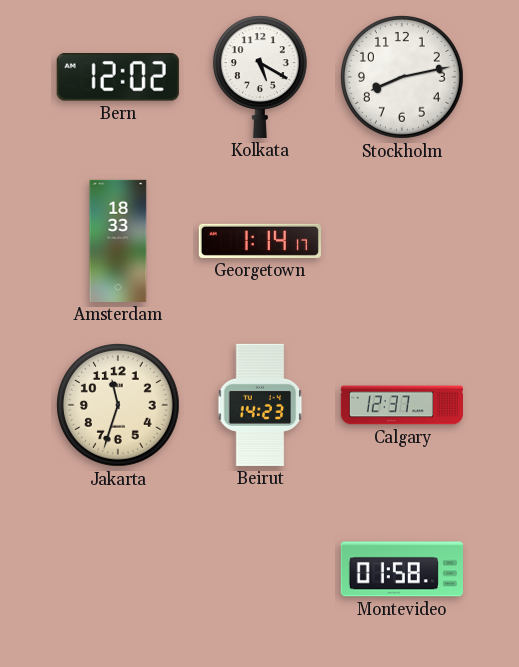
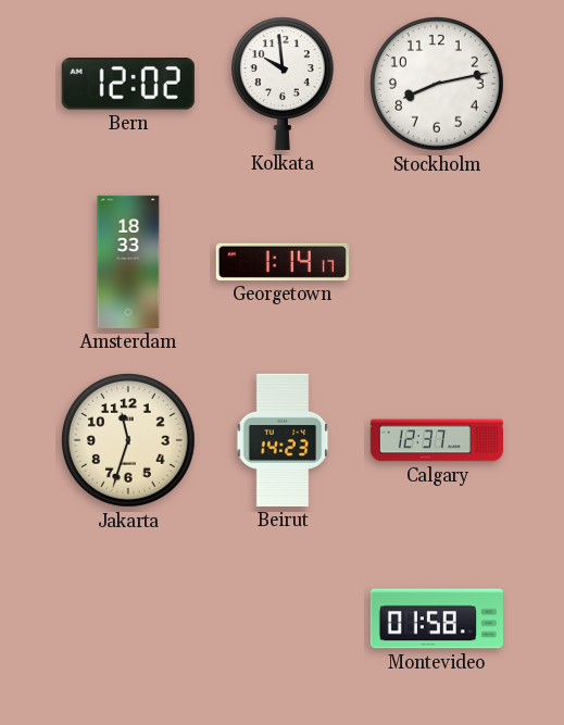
Kolkata: 5:20 -> 9:59
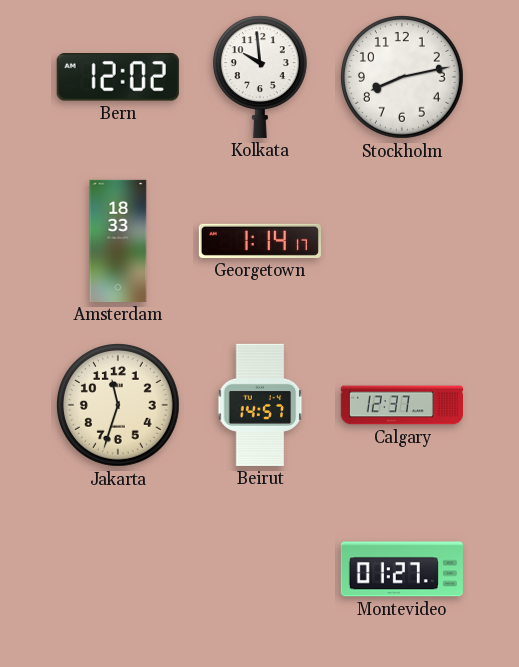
Beirut: 14:23 -> 14:57
Montevideo: 01:58 -> 01:27
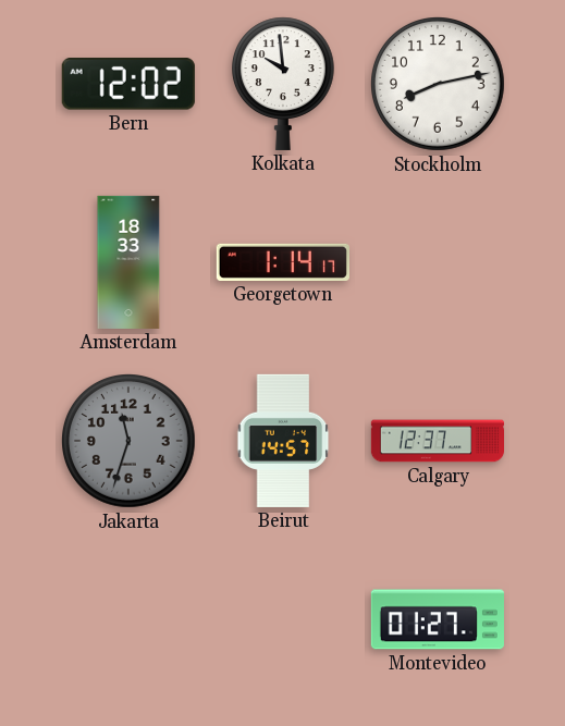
Jakarta dial: cream -> grey
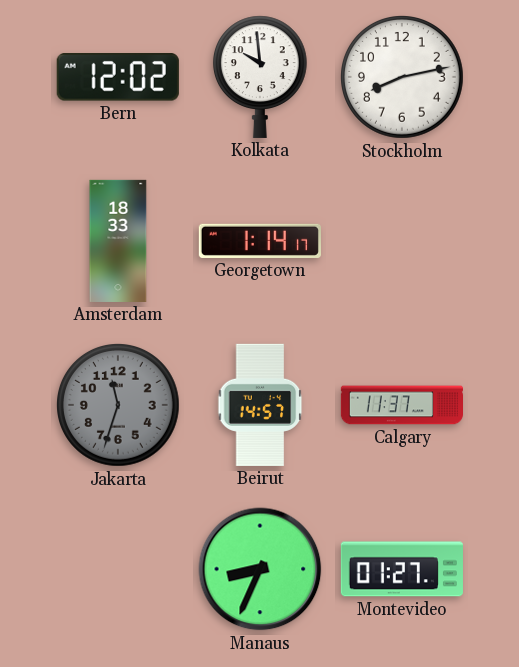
Calgary: 12:37 -> 11:37
Manaus: none -> 8:34
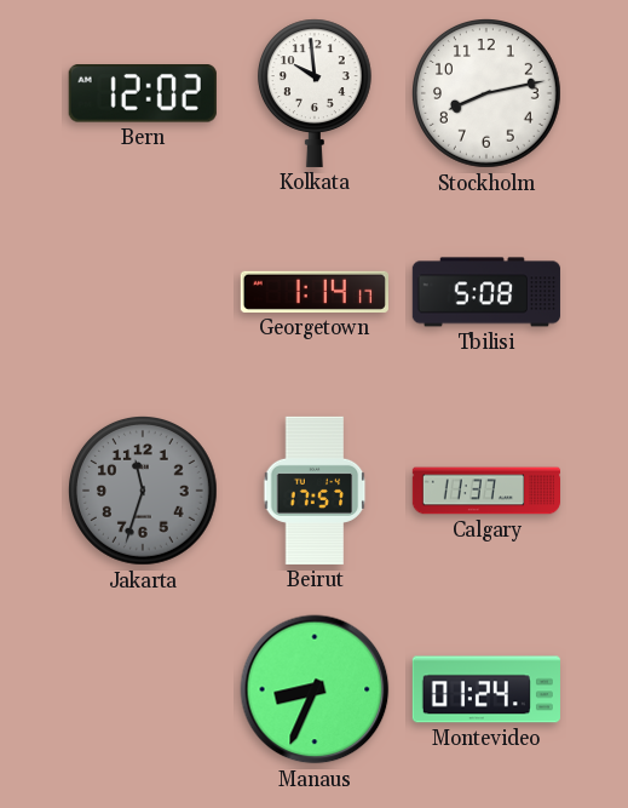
Amsterdam: 18:33 -> none
Tbilisi: none -> 5:08
Beirut: 14:57 -> 17:57
Montevideo: 01:27 -> 01:24
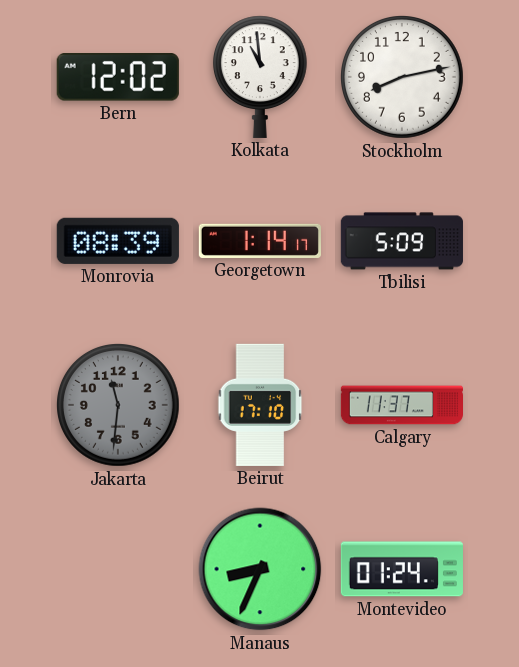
Kolkata: 9:59 -> 10:59
Monrovia: none -> 08:39
Tbilisi: 5:08 -> 5:09
Jakarta: 11:33 -> 11:31
Beirut: 17:57 -> 17:10
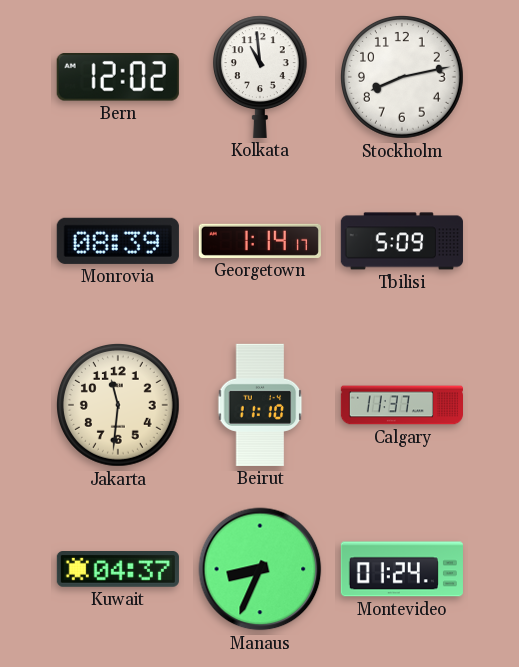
Jakarta dial: grey -> cream
Beirut: 17:10 -> 11:10
Kuwait: none -> 04:37
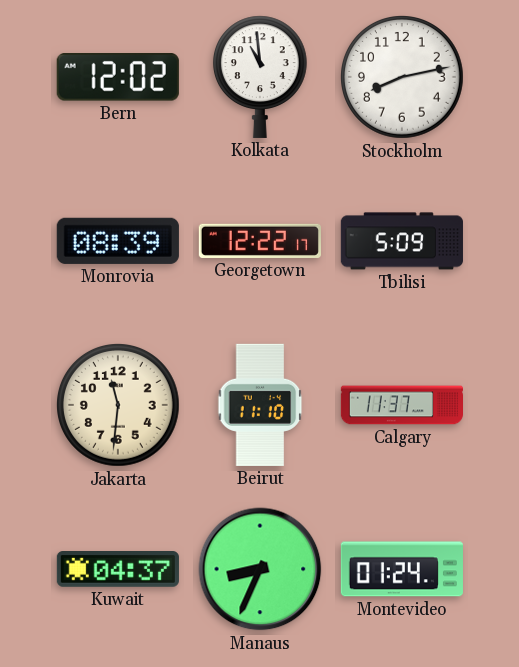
Georgetown: 1:14 -> 12:22
